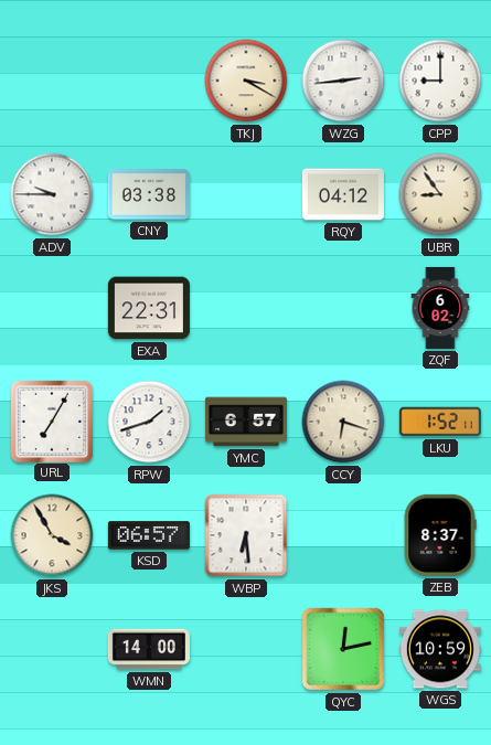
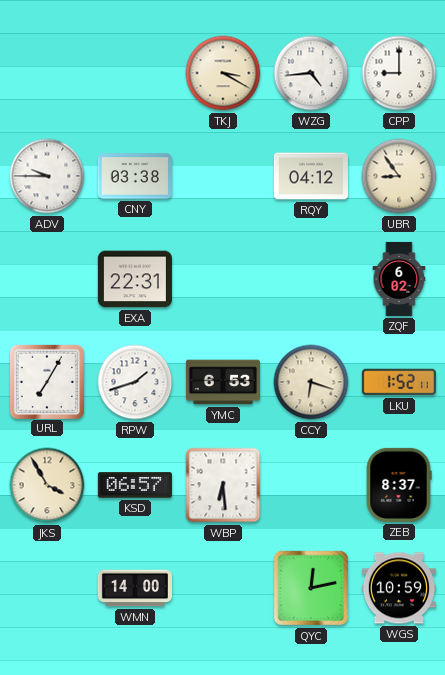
WZG: 2:44 -> 4:44
YMC: 6:57 -> 6:53
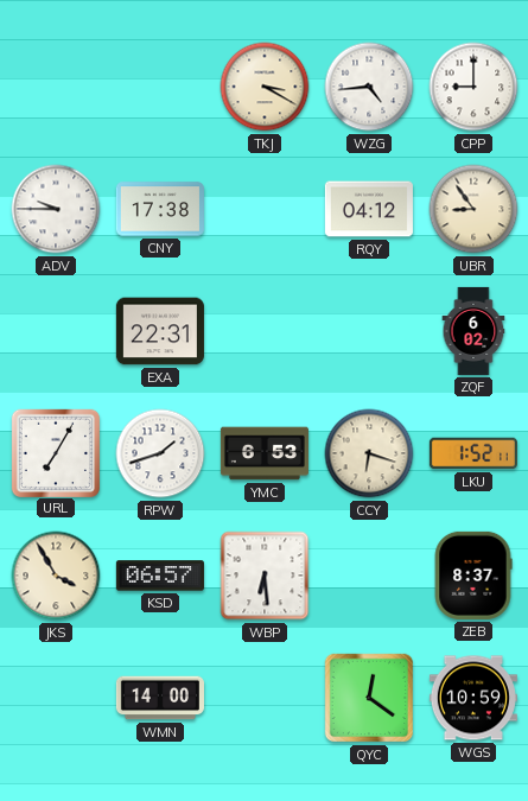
CNY: 03:38 -> 17:38
QYC: 12:13 -> 12:21
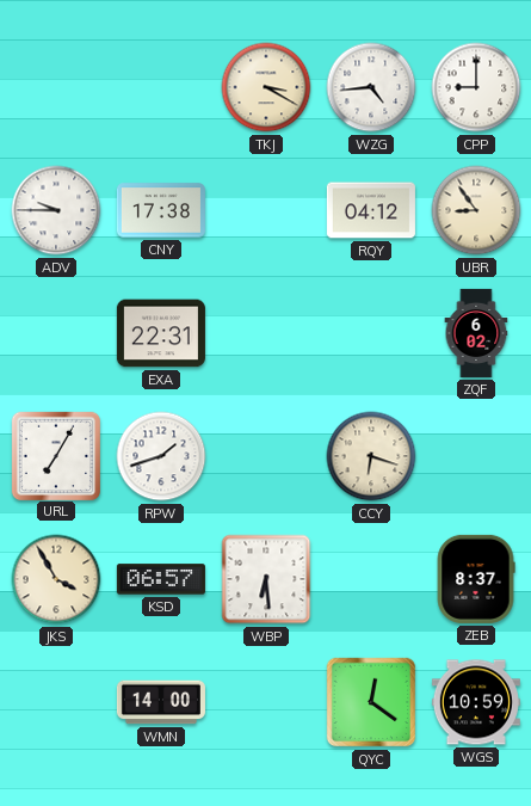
YMC: 6:53 -> none
LKU: 1:52 -> none
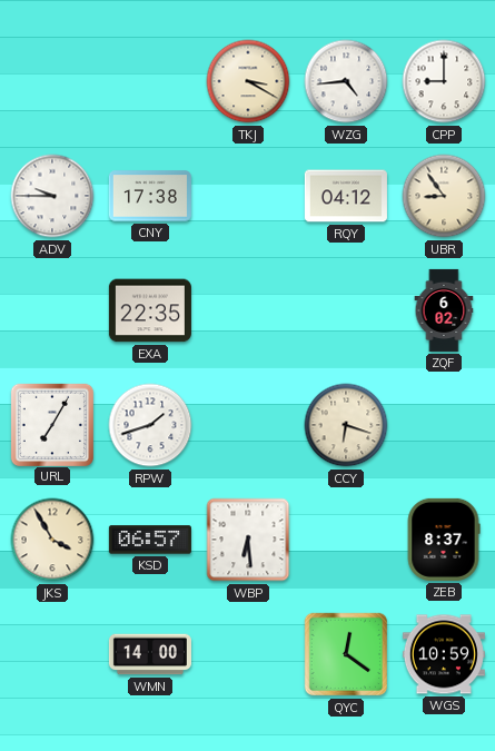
EXA: 22:31 -> 22:35
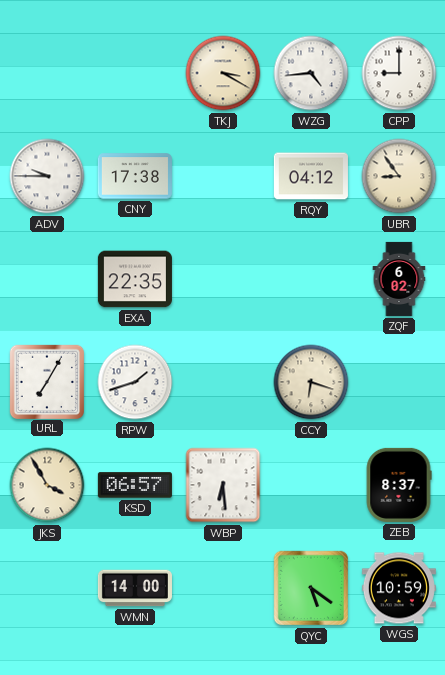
QYC: 12:21 -> 5:21
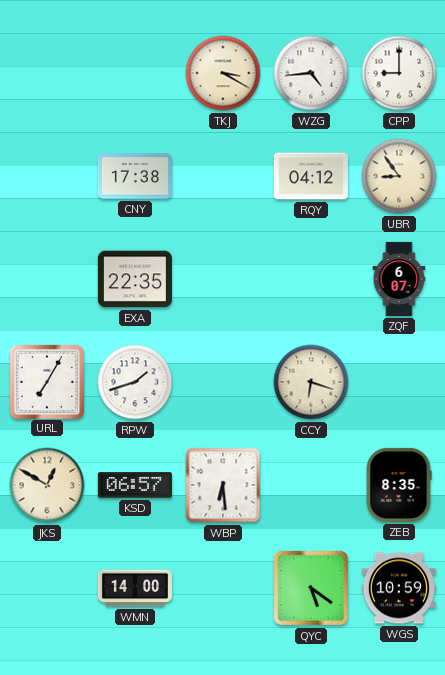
ADV: 9:45 -> none
ZQF: 6:02 -> 6:07
JKS: 3:55 -> 12:50
ZEB: 8:37 -> 8:35
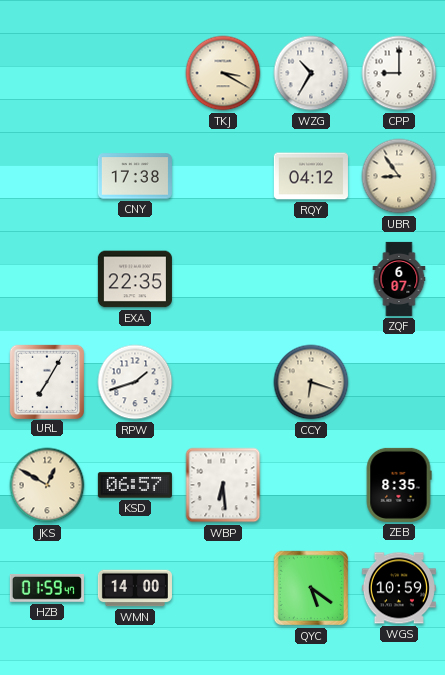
WZG: 4:44 -> 10:35
HZB: none -> 01:59
